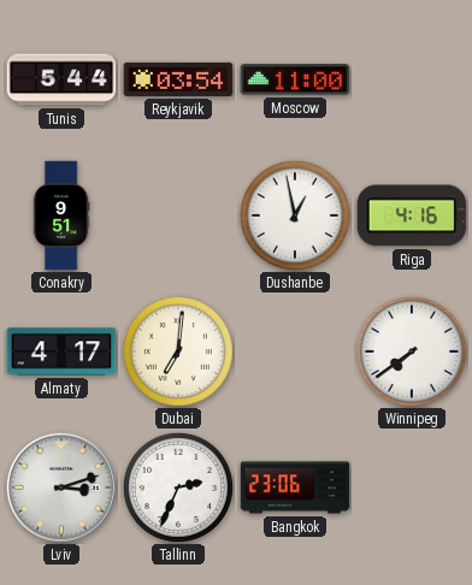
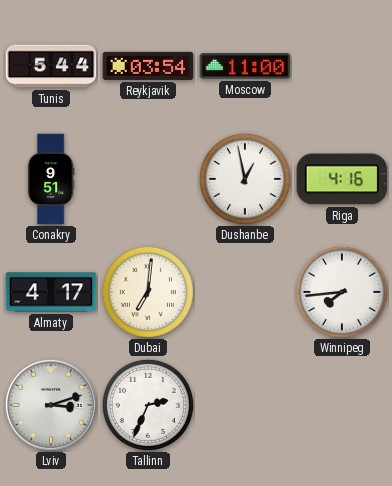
Winnipeg: 7:39 -> 7:44
Bangkok: 23:06 -> none
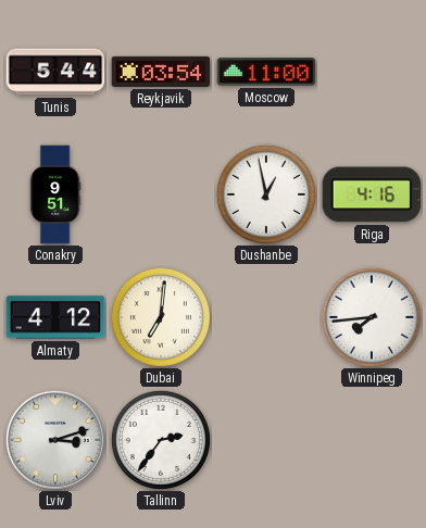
Almaty: 4:17 -> 4:12
Tallinn: 2:34 -> 2:36
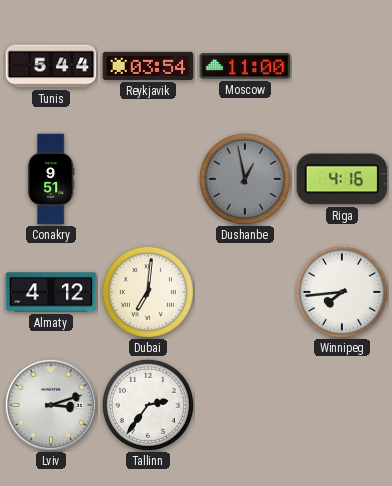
Dushanbe dial: white -> grey
